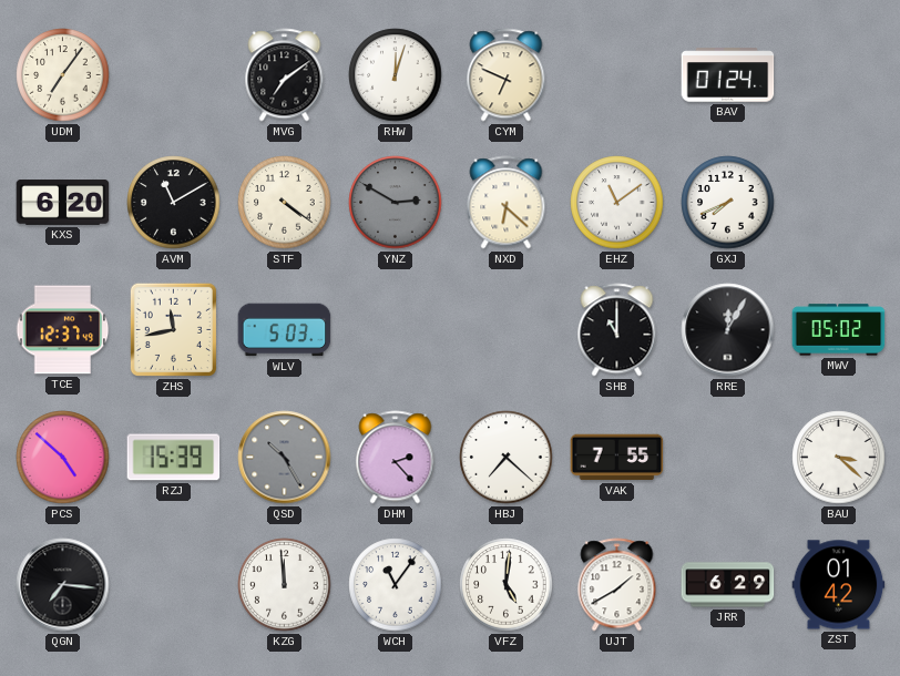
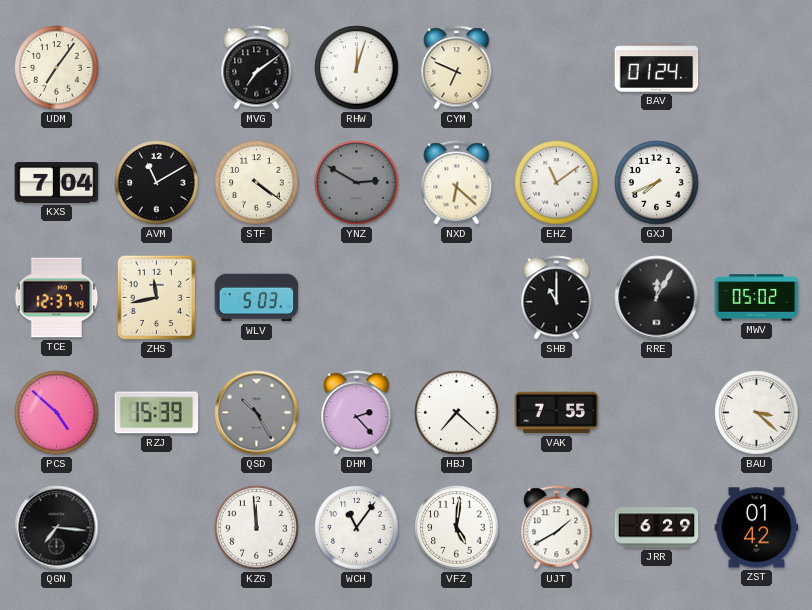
KXS: 6:20 -> 7:04
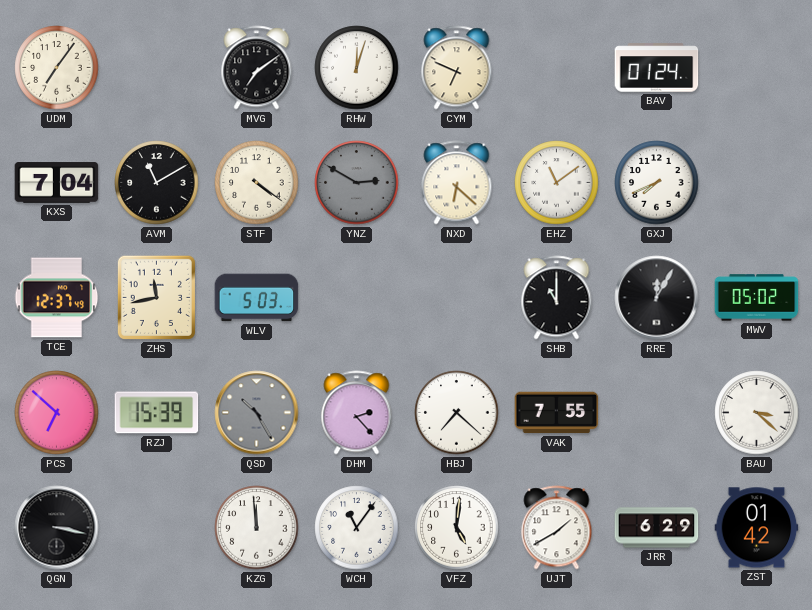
PCS: 4:52 -> 6:52
QGN: 7:16 -> 3:17
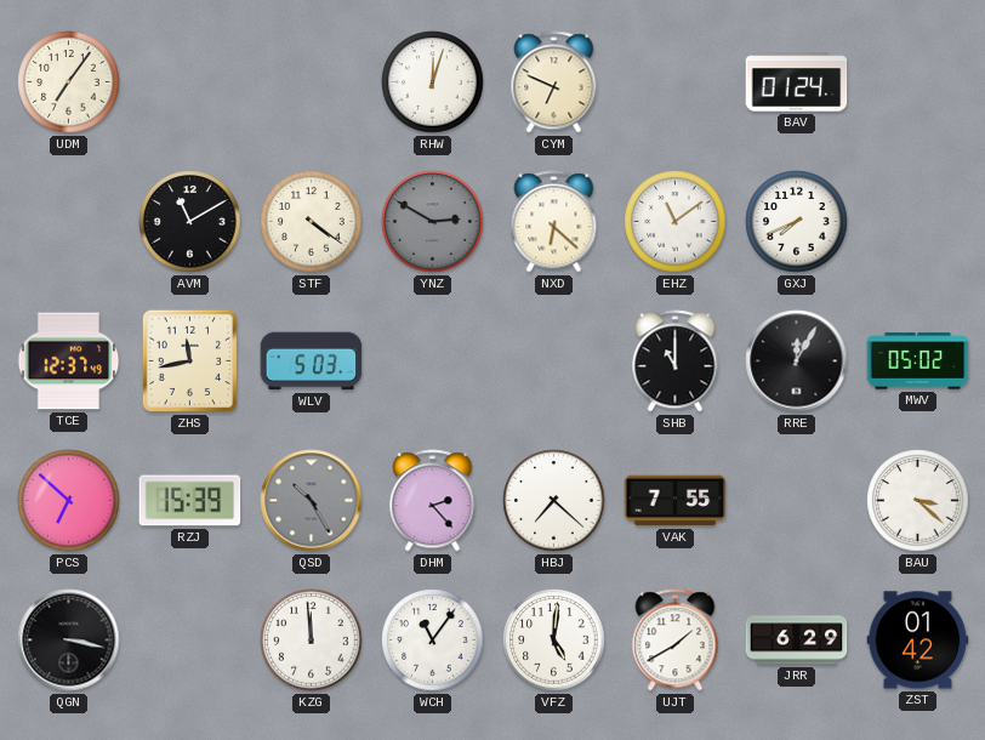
MVG: 7:09 -> none
KXS: 7:04 -> none
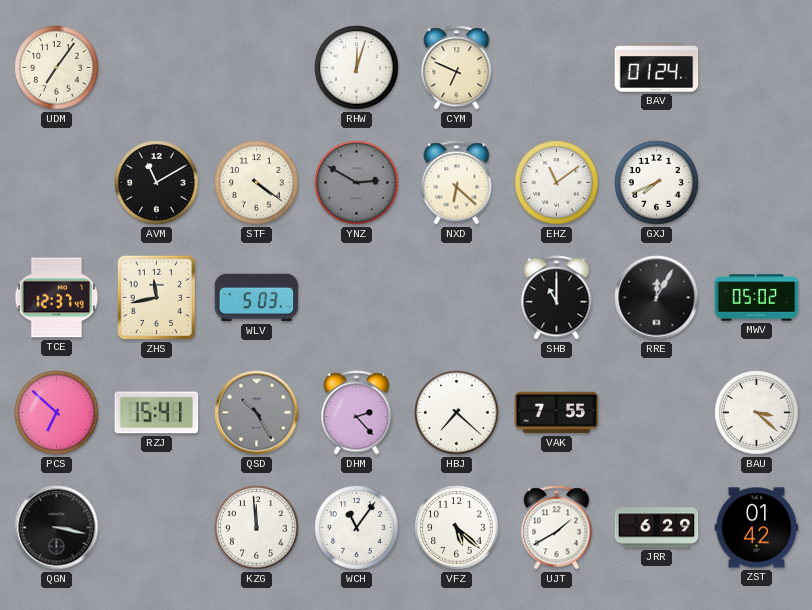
RZJ: 15:39 -> 15:41
VFZ: 5:01 -> 5:22
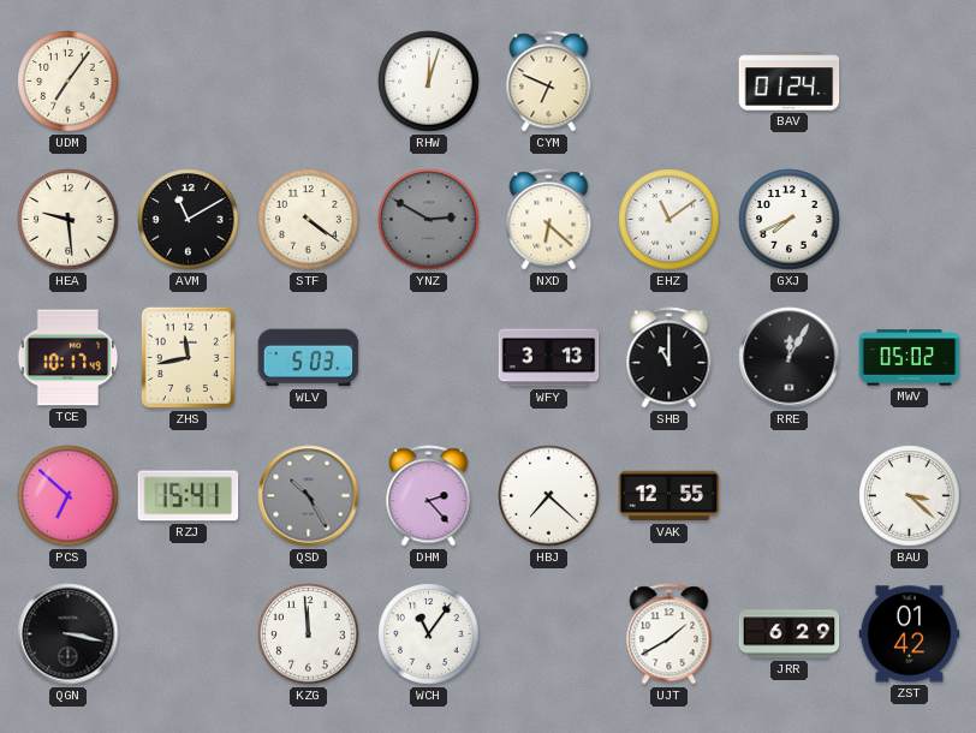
HEA: none -> 9:29
TCE: 12:37 -> 10:17
WFY: none -> 3:13
VAK: 7:55 -> 12:55
VFZ: 5:22 -> none
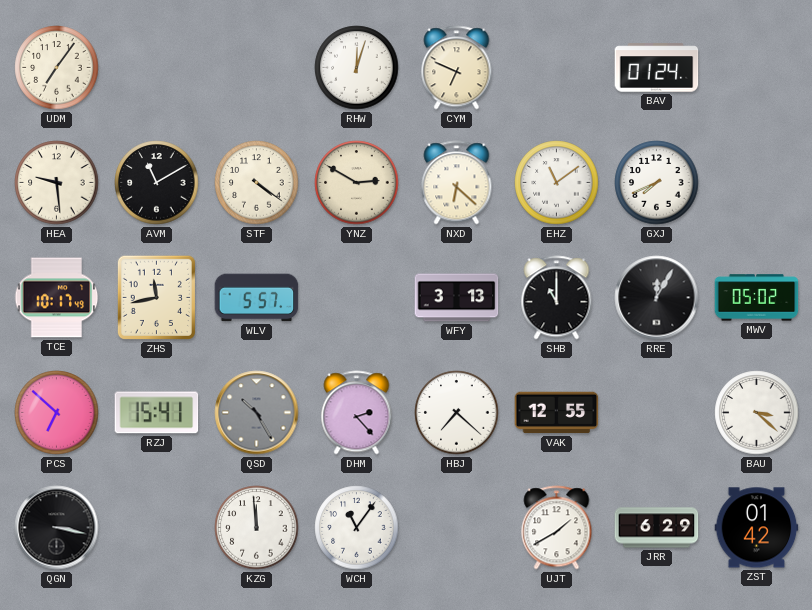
YNZ dial: grey -> cream
WLV: 5:03 -> 5:57
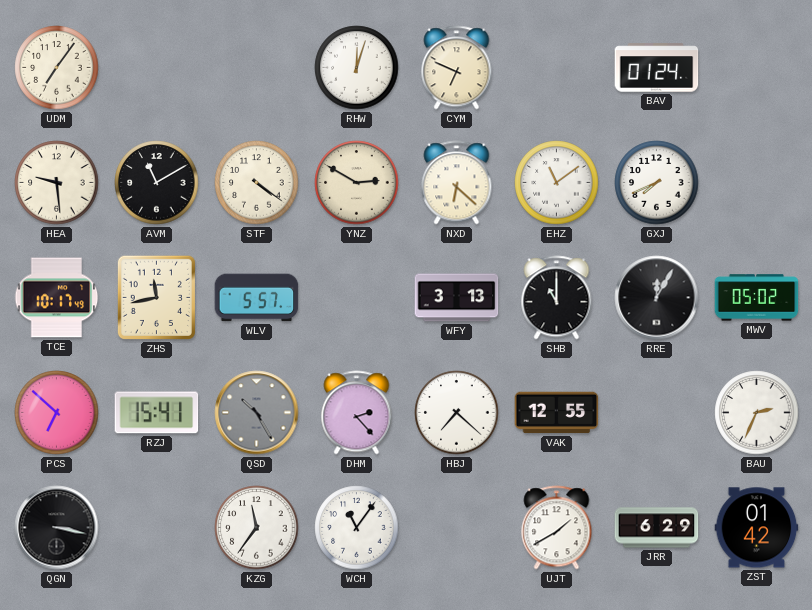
BAU: 3:22 -> 2:34
KZG: 11:59 -> 11:36
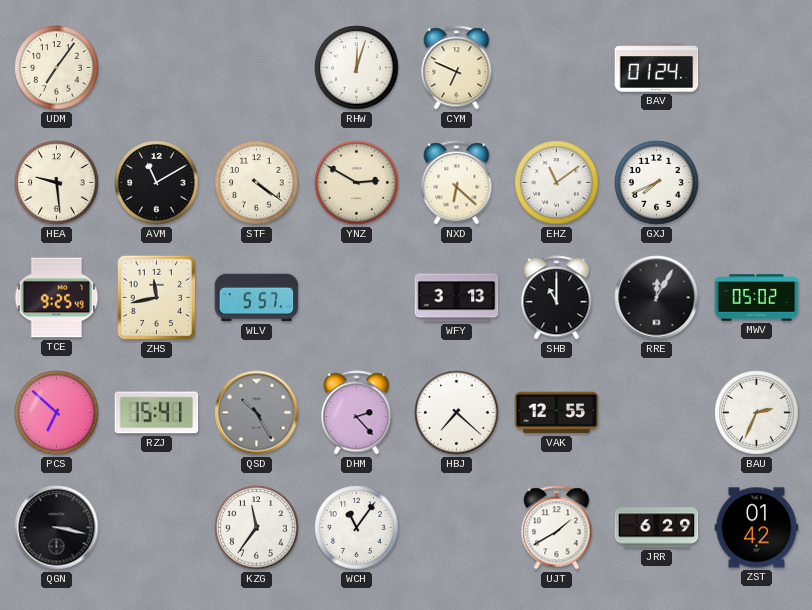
TCE: 10:17 -> 9:25
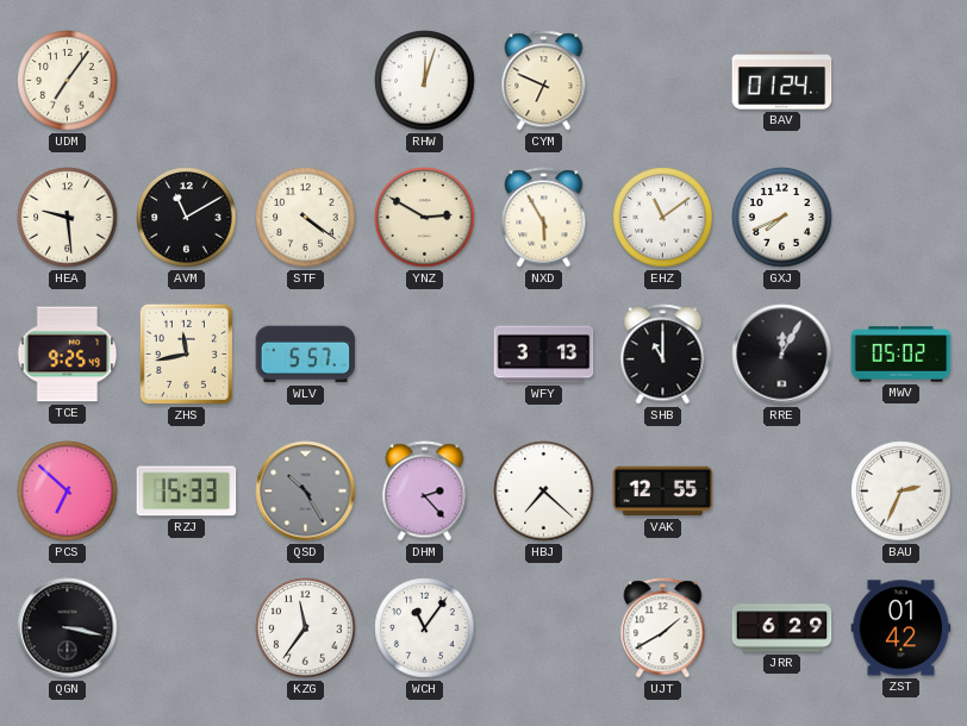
NXD: 6:22 -> 5:55
RZJ: 15:41 -> 15:33
